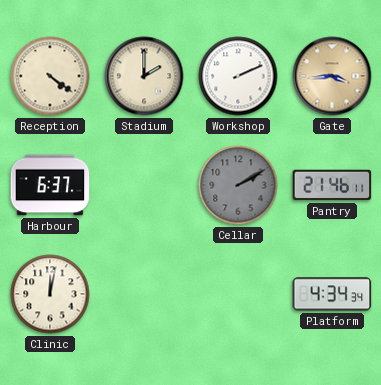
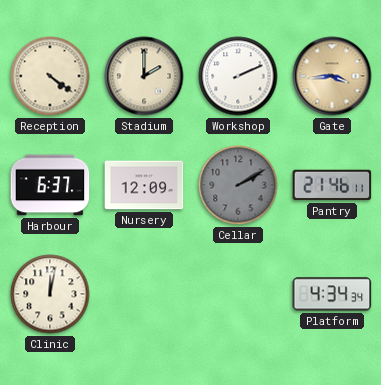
Nursery: none -> 12:09
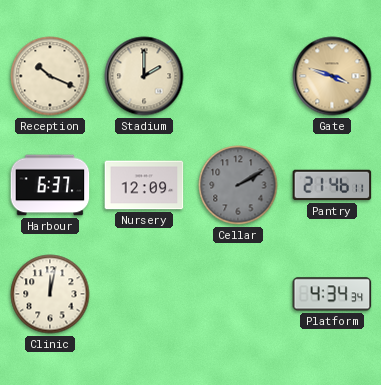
Reception: 4:21 -> 10:19
Workshop: 2:11 -> none
Gate: 3:44 -> 3:48
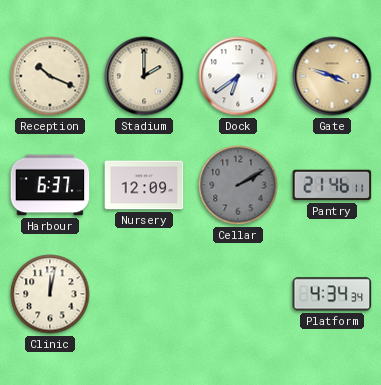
Dock: none -> 6:39
